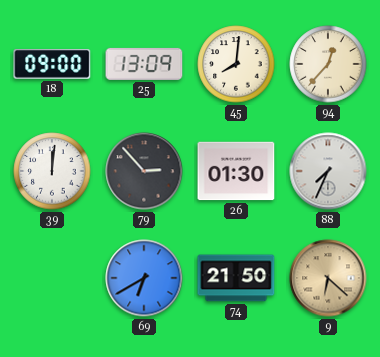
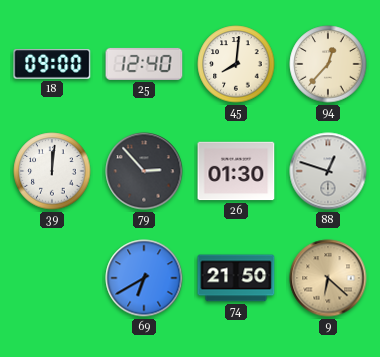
25: 13:09 -> 12:40
88: 7:34 -> 12:48
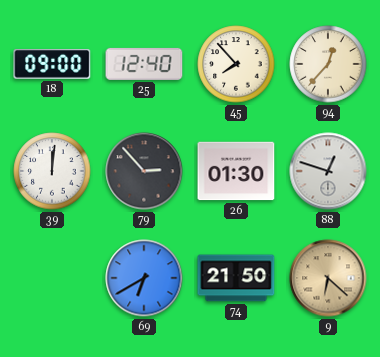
45: 8:01 -> 7:53
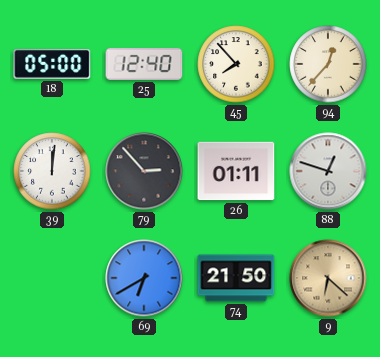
18: 09:00 -> 05:00
26: 01:30 -> 01:11
